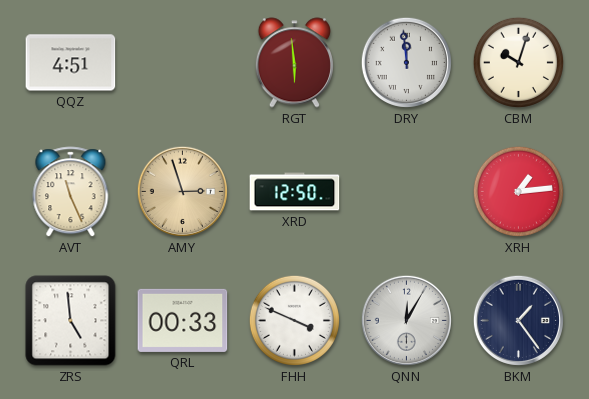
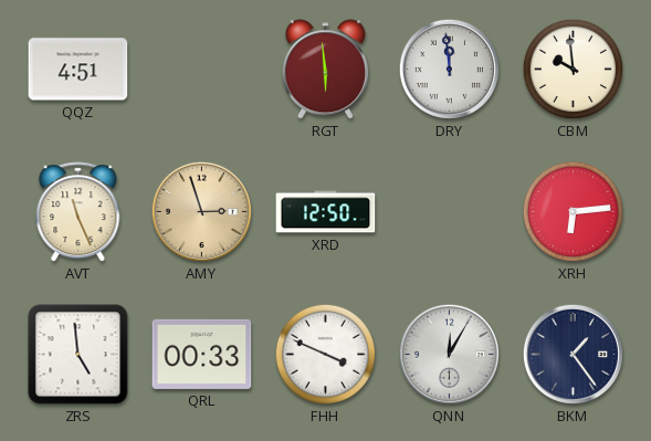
CBM: 10:03 -> 9:59
XRH: 1:14 -> 6:14
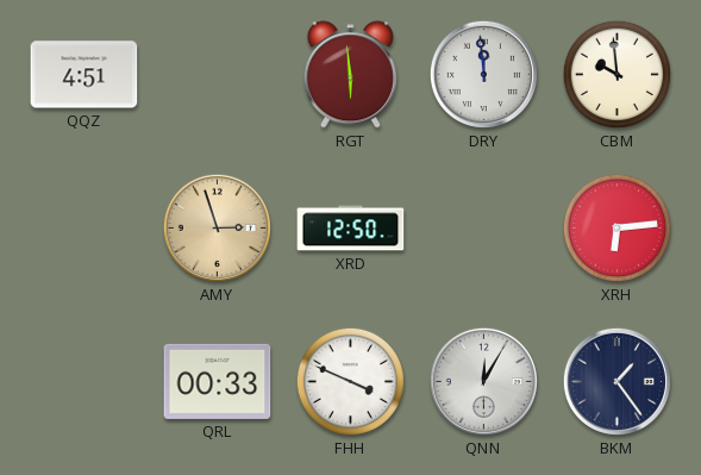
AVT: 11:26 -> none
ZRS: 4:59 -> none
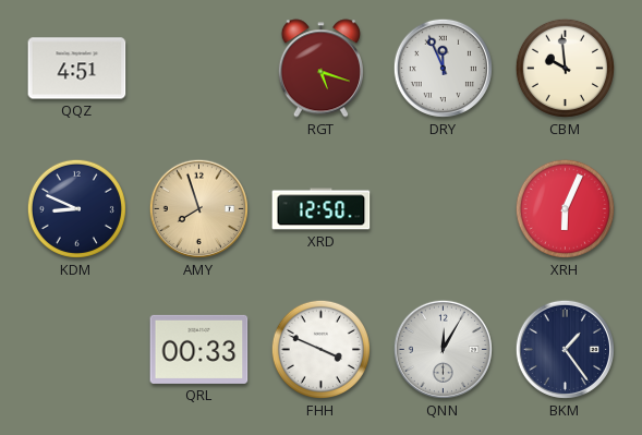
RGT: 5:59 -> 5:18
DRY: 11:59 -> 11:56
KDM: none -> 8:49
AMY: 2:57 -> 7:57
XRH: 6:14 -> 6:04
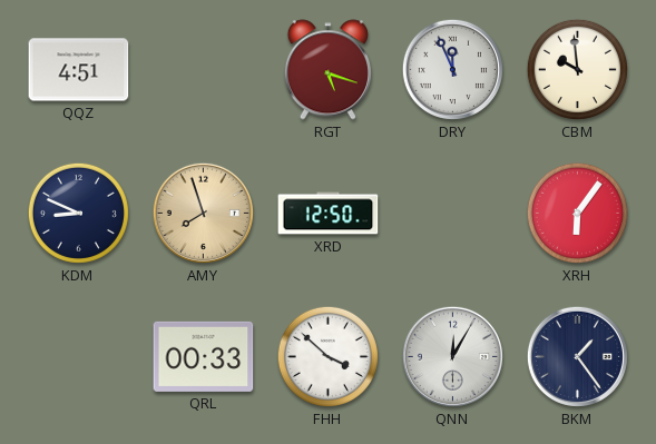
XRH: 6:04 -> 6:06
FHH: 3:49 -> 3:52
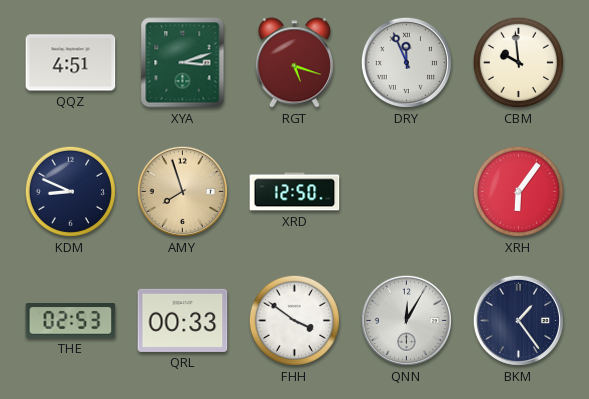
XYA: none -> 3:12
THE: none -> 02:53
FHH: 3:52 -> 3:51
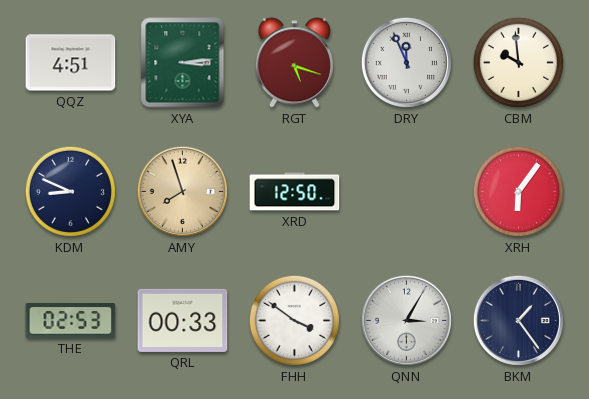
XYA: 3:12 -> 3:14
QNN: 12:05 -> 3:05
